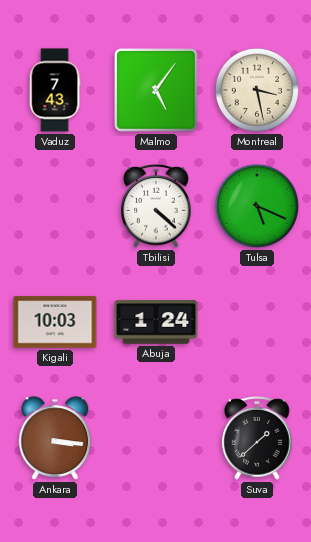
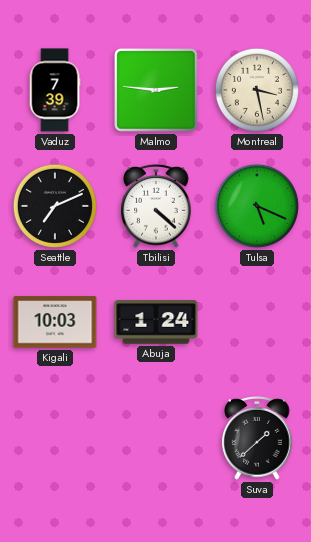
Vaduz: 7:43 -> 7:39
Malmo: 5:06 -> 2:46
Seattle: none -> 7:11
Ankara: 3:16 -> none
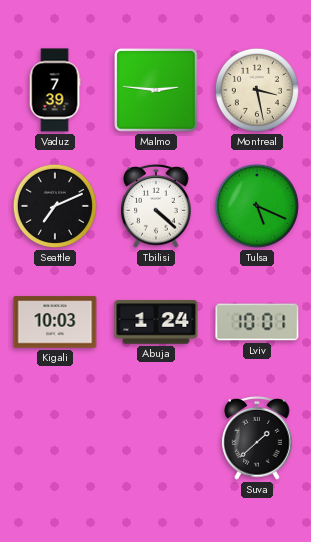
Lviv: none -> 10:01
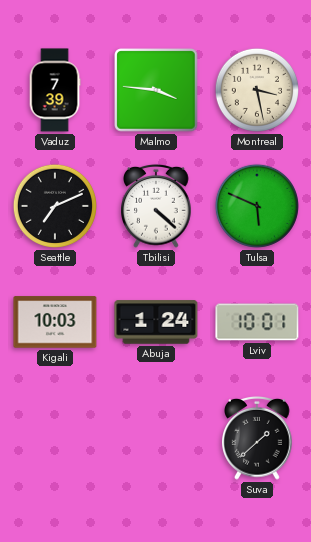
Malmo: 2:46 -> 3:46
Tulsa: 5:19 -> 5:49
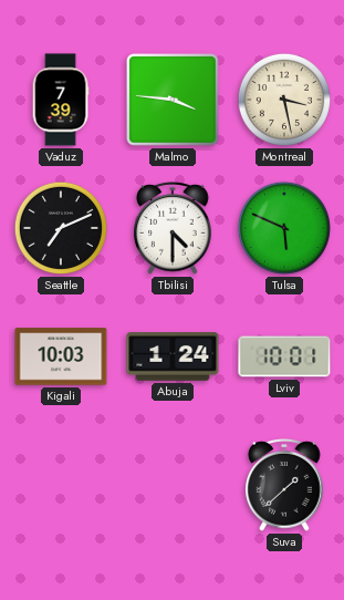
Tbilisi: 4:22 -> 4:30
